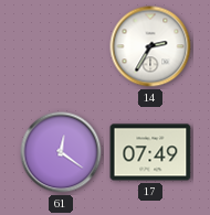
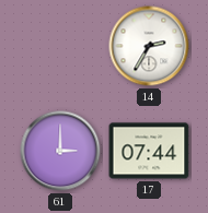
61: 12:21 -> 3:00
17: 07:49 -> 07:44
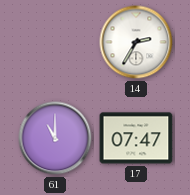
61: 3:00 -> 11:00
17: 07:44 -> 07:47
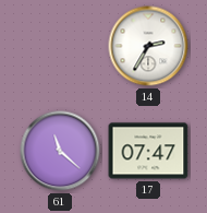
61: 11:00 -> 11:22
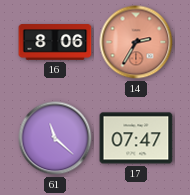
16: none -> 8:06
14 dial: white -> salmon
